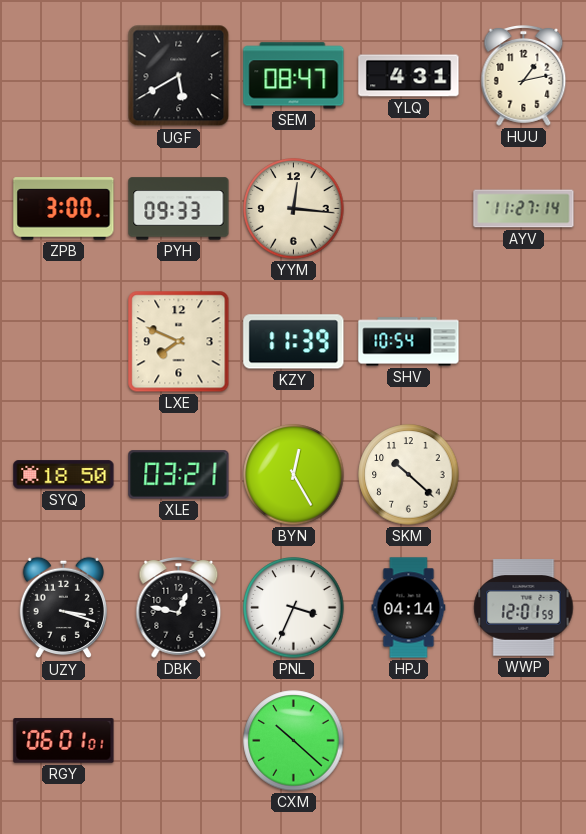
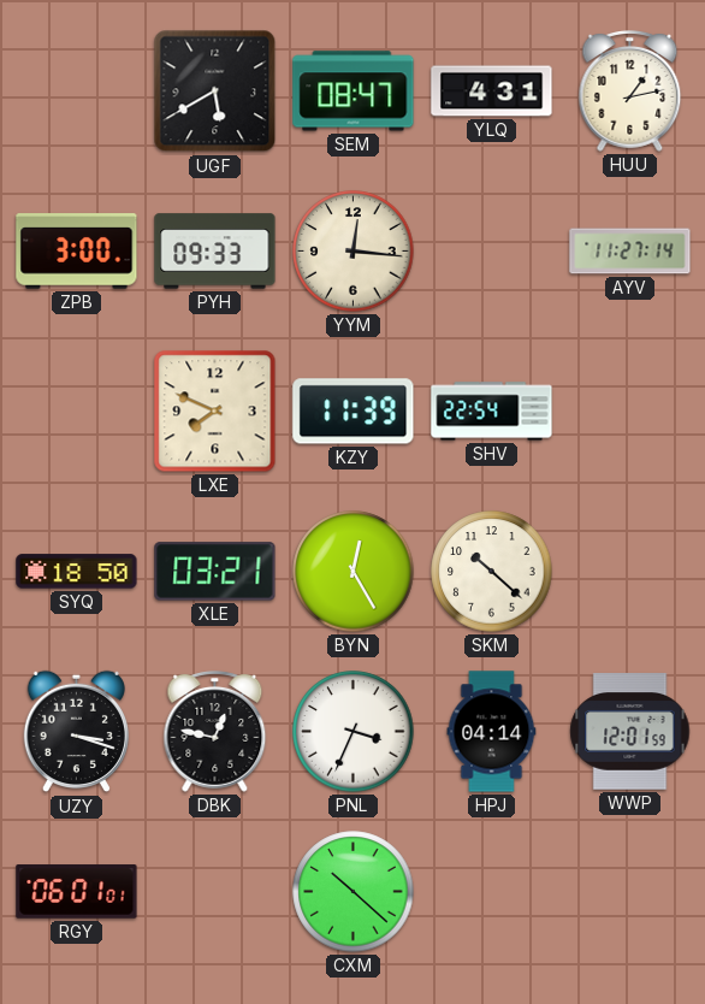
SHV: 10:54 -> 22:54
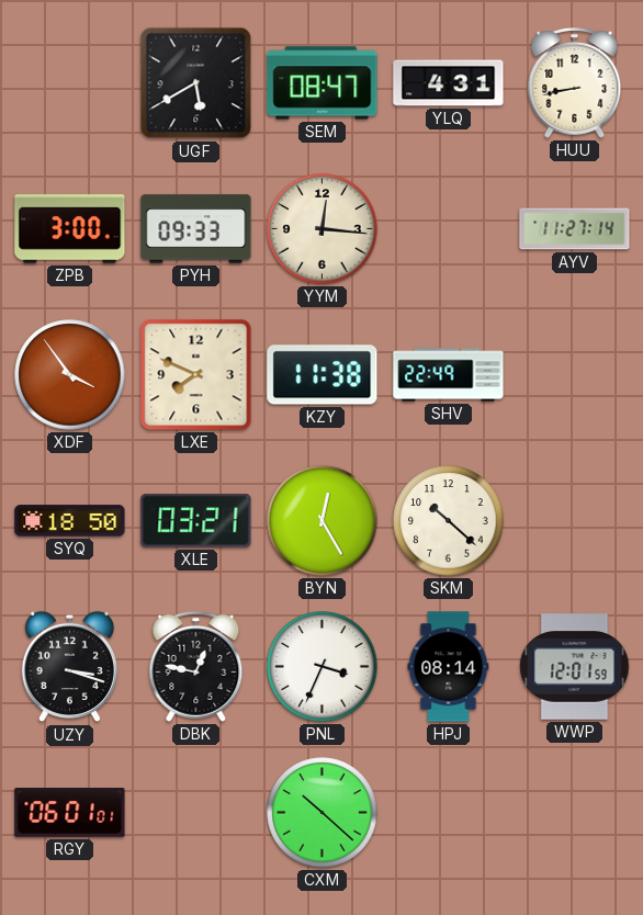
HUU: 1:13 -> 8:43
XDF: none -> 3:54
KZY: 11:39 -> 11:38
SHV: 22:54 -> 22:49
HPJ: 04:14 -> 08:14
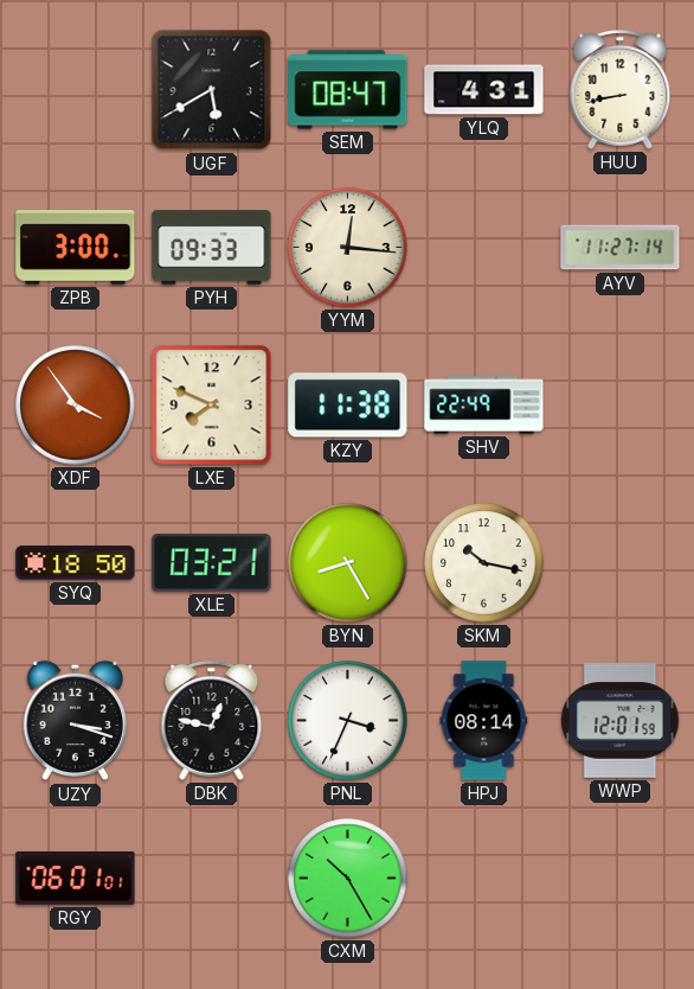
BYN: 12:25 -> 8:25
SKM: 10:22 -> 10:17
CXM: 10:22 -> 10:25
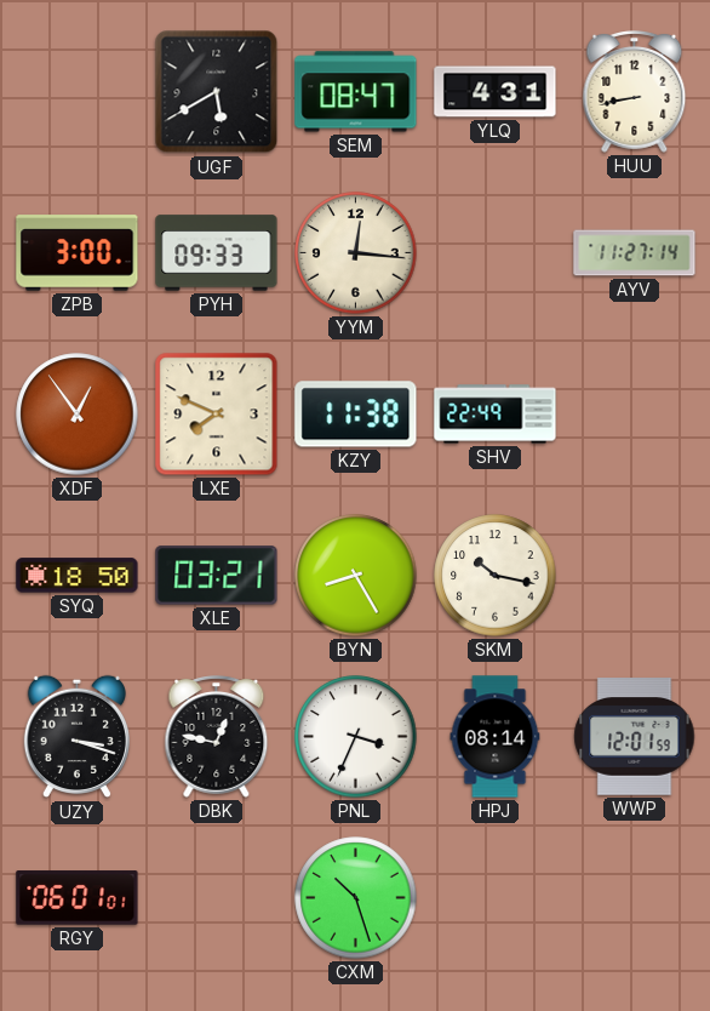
XDF: 3:54 -> 12:54
CXM: 10:25 -> 10:27
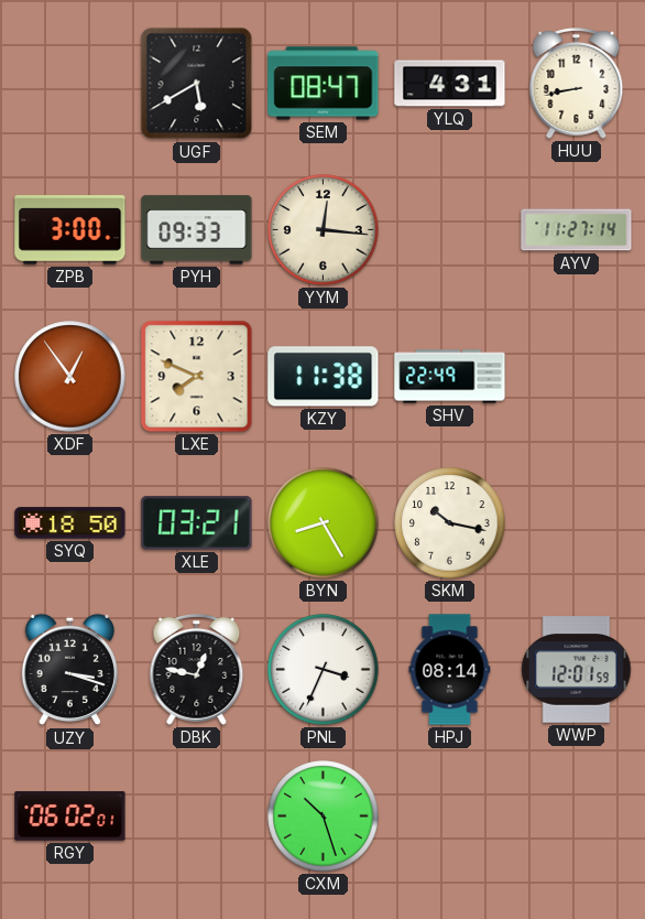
RGY: 06:01 -> 06:02
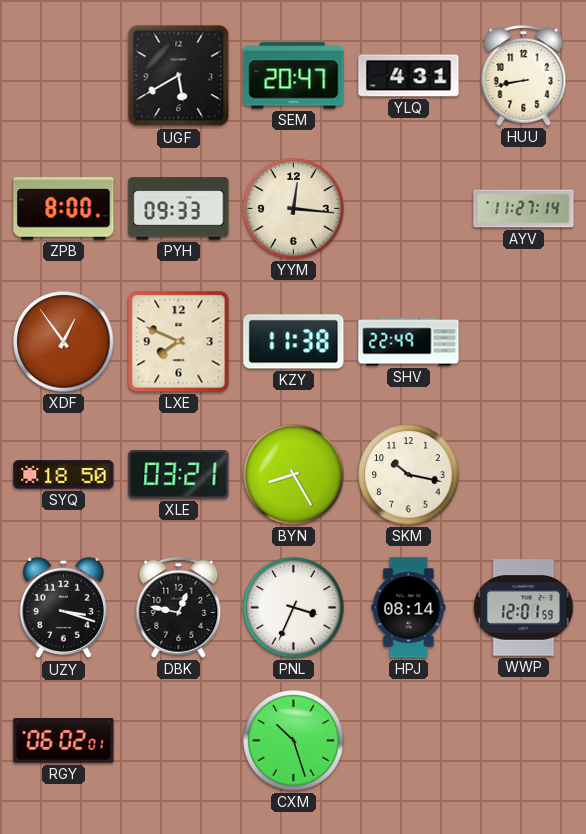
SEM: 08:47 -> 20:47
ZPB: 3:00 -> 8:00
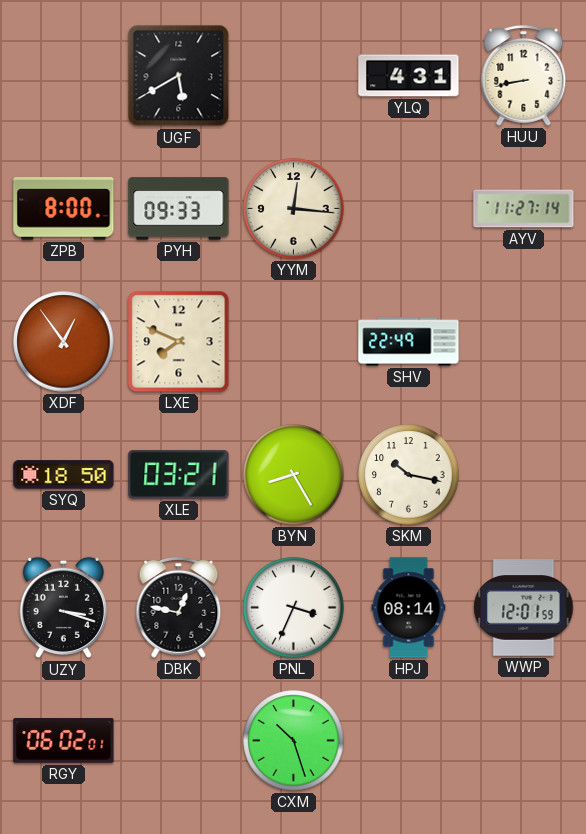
SEM: 20:47 -> none
KZY: 11:38 -> none
